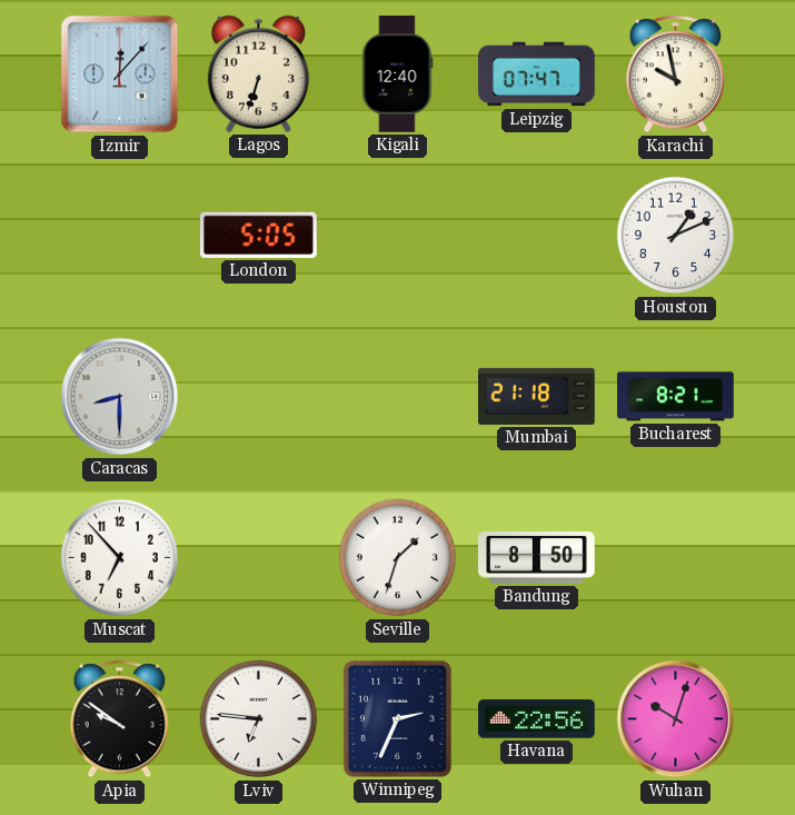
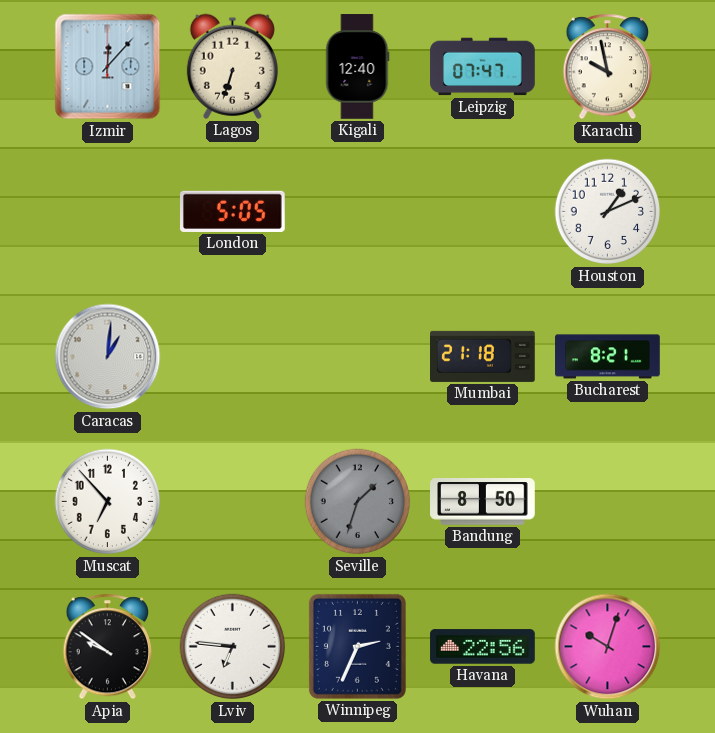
Caracas: 8:30 -> 1:01
Seville dial: white -> grey
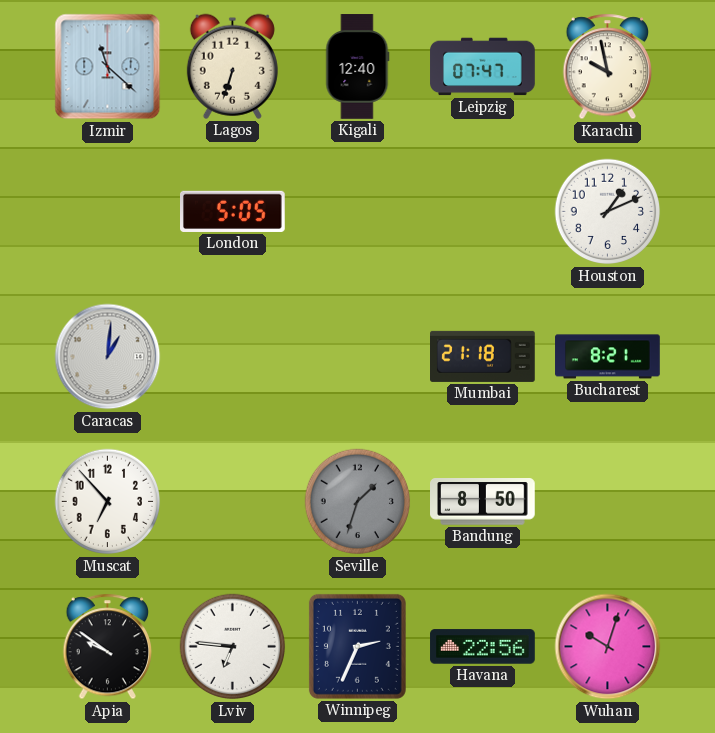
Izmir: 12:07 -> 11:22
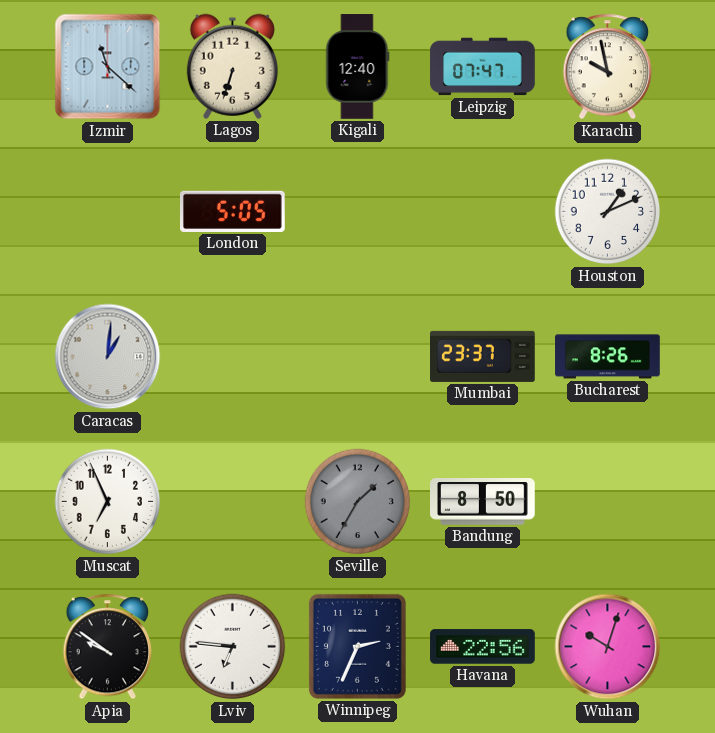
Mumbai: 21:18 -> 23:37
Bucharest: 8:21 -> 8:26
Muscat: 6:53 -> 6:56
Seville: 1:33 -> 1:35
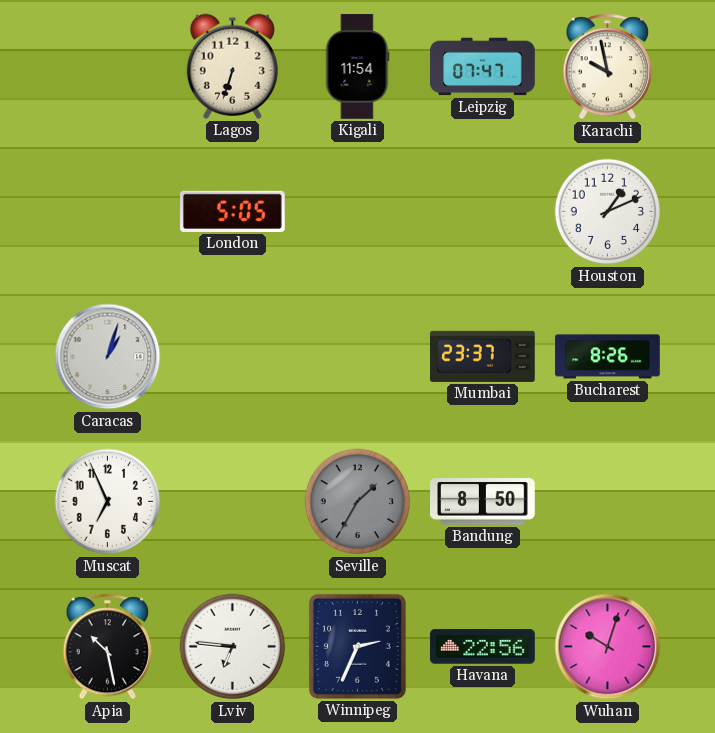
Izmir: 11:22 -> none
Kigali: 12:40 -> 11:54
Caracas: 1:01 -> 1:03
Apia: 9:51 -> 10:28
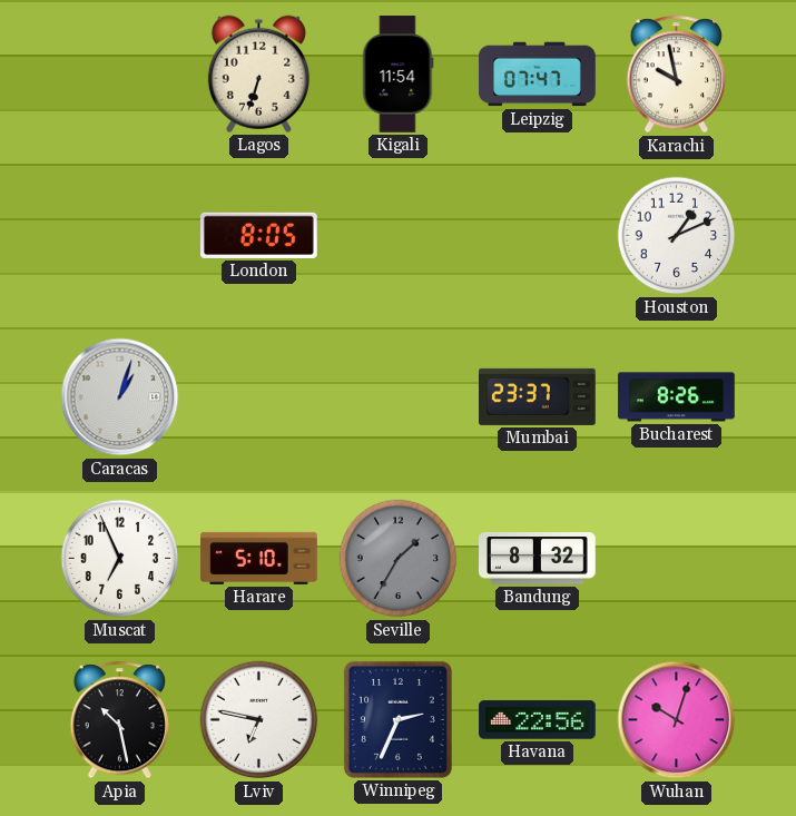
London: 5:05 -> 8:05
Harare: none -> 5:10
Bandung: 8:50 -> 8:32
Lviv: 6:46 -> 6:47
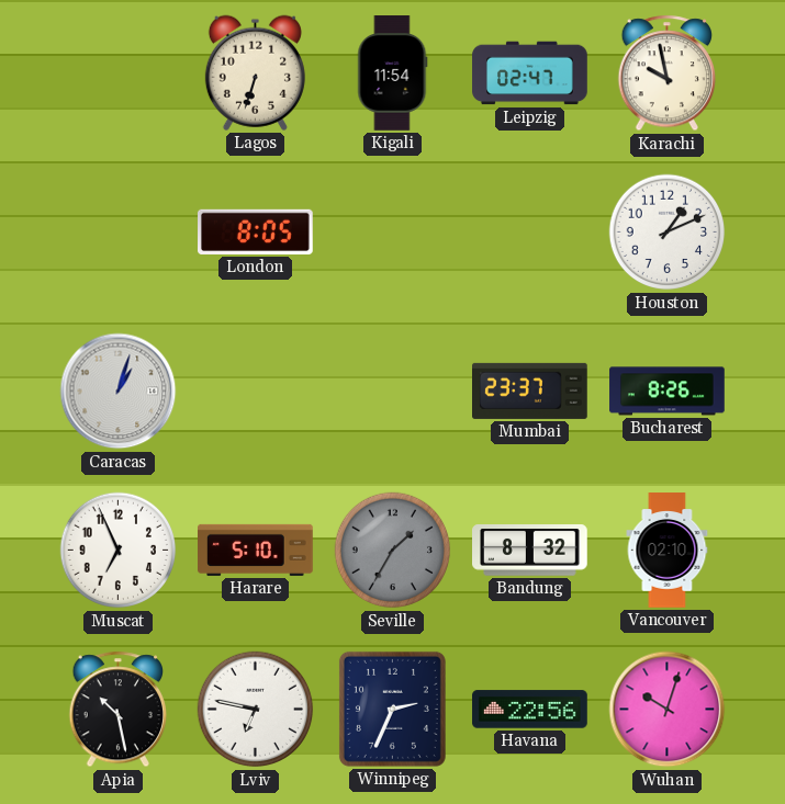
Leipzig: 07:47 -> 02:47
Vancouver: none -> 02:10
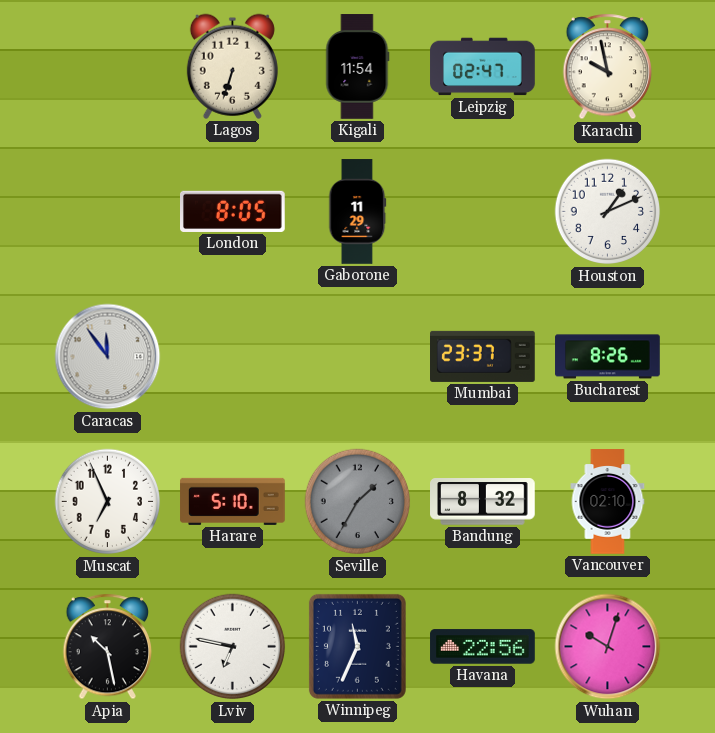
Gaborone: none -> 11:29
Caracas: 1:03 -> 11:54
Winnipeg: 2:34 -> 11:34
